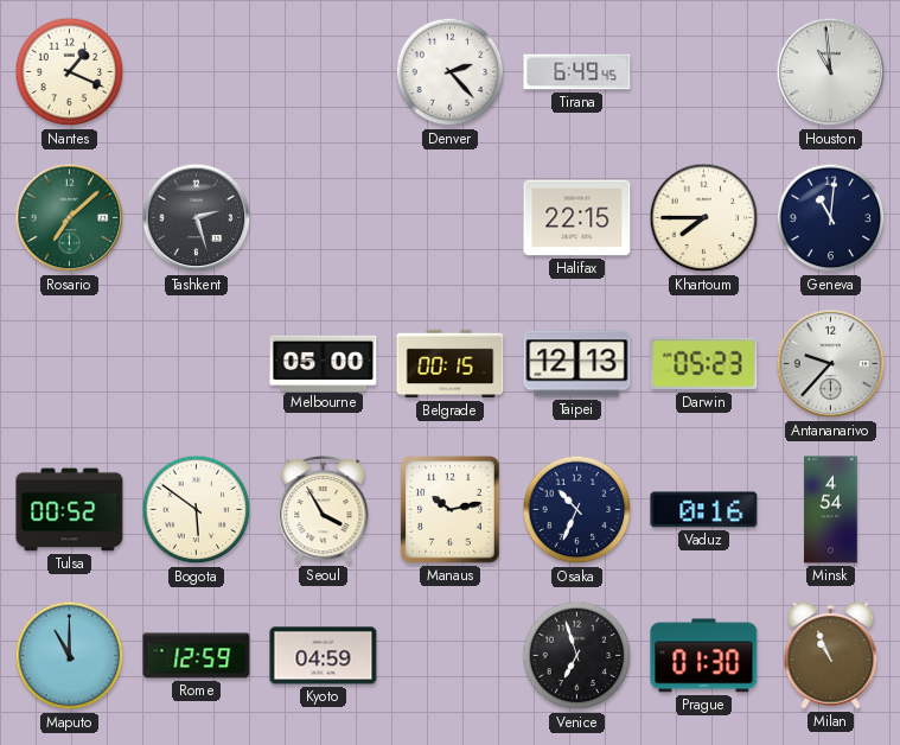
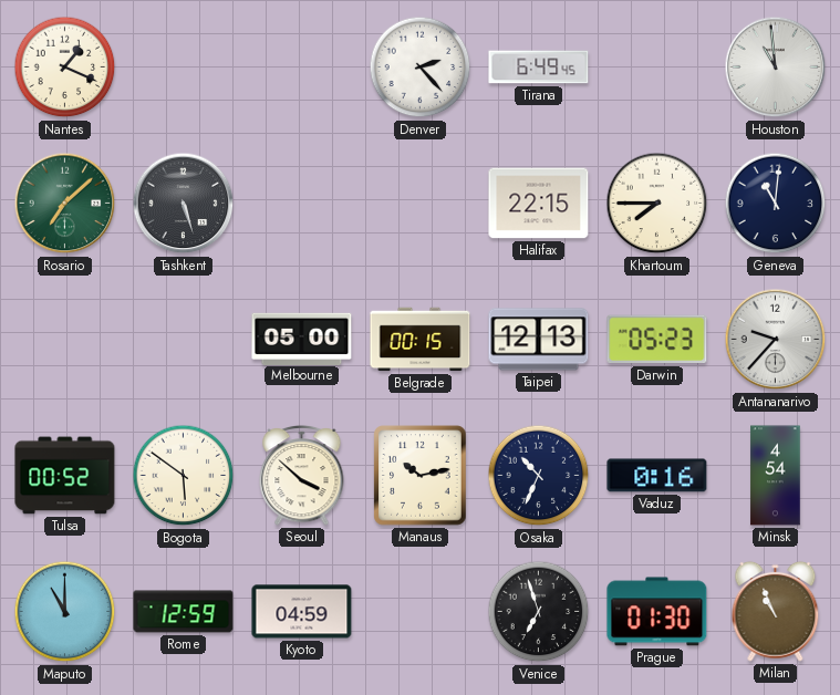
Tashkent: 2:27 -> 5:27
Seoul: 3:55 -> 3:52
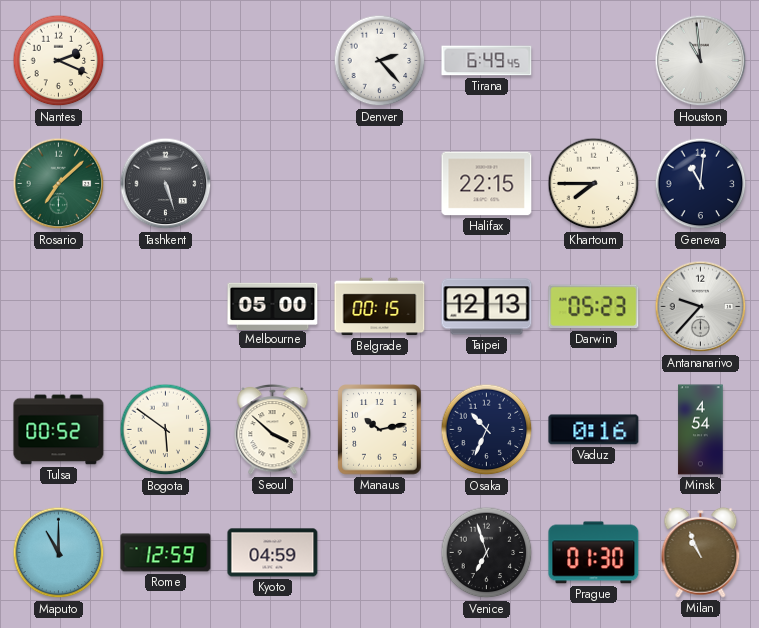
Nantes: 1:19 -> 2:19
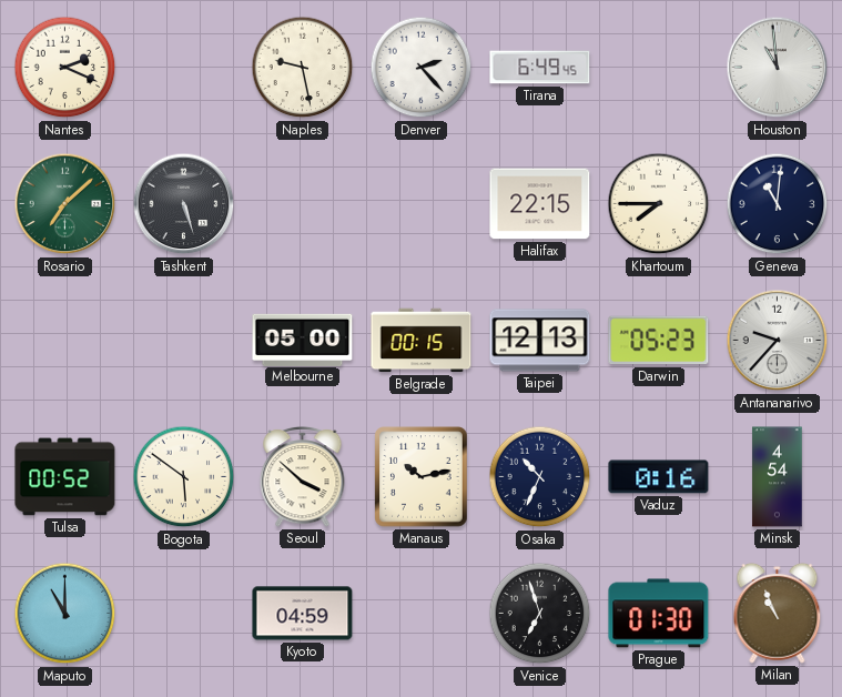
Naples: none -> 9:28
Rome: 12:59 -> none
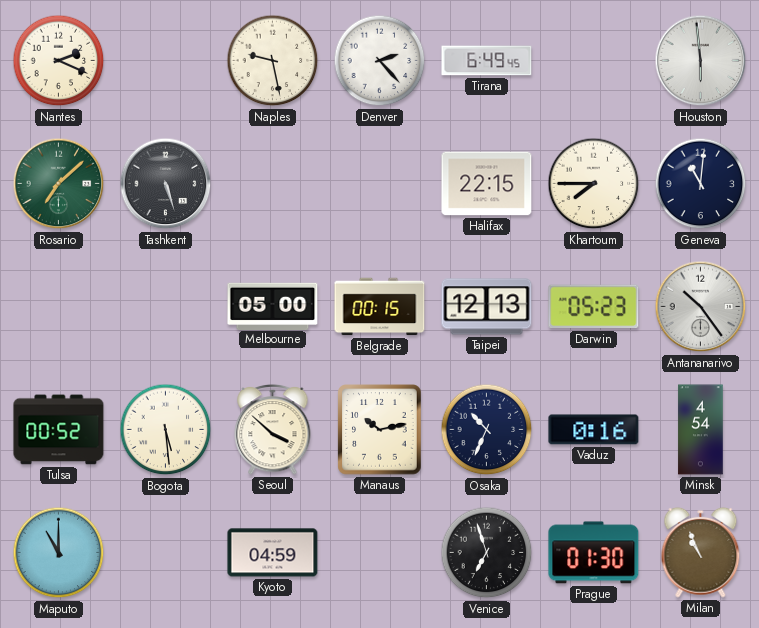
Houston: 10:59 -> 5:59
Antananarivo: 9:37 -> 10:24
Bogota: 5:51 -> 5:29
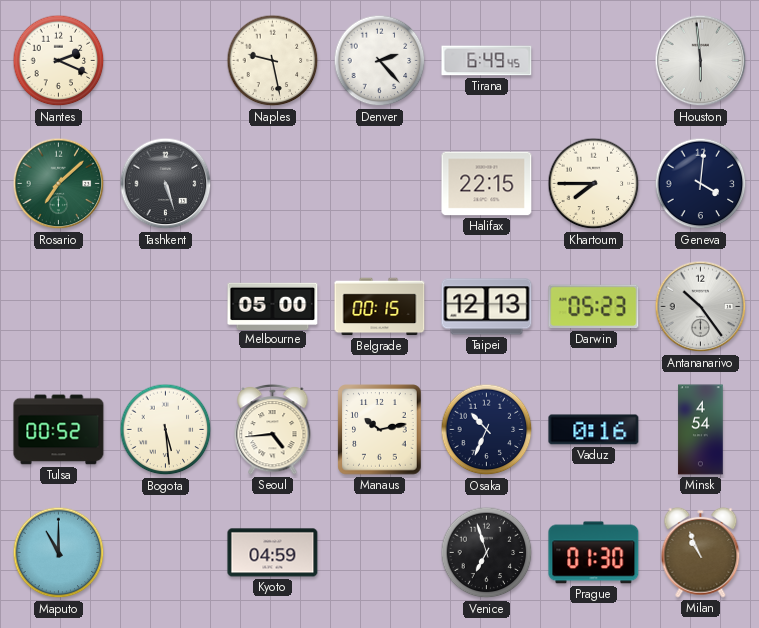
Geneva: 11:01 -> 4:01
Seoul: 3:52 -> 4:44
